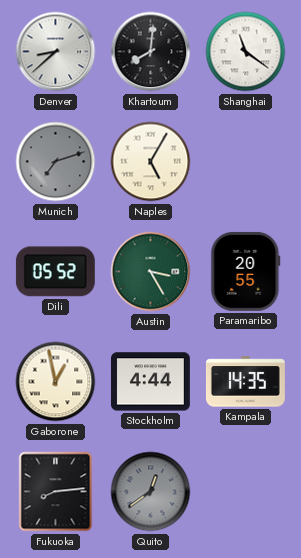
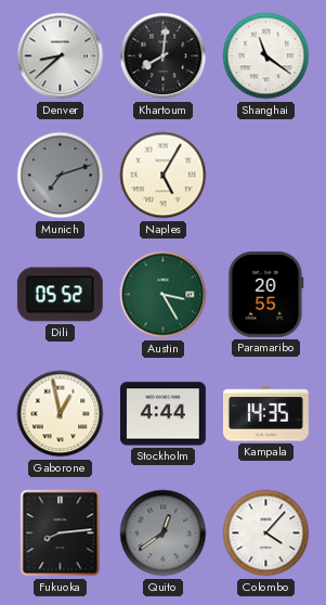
Colombo: none -> 4:07
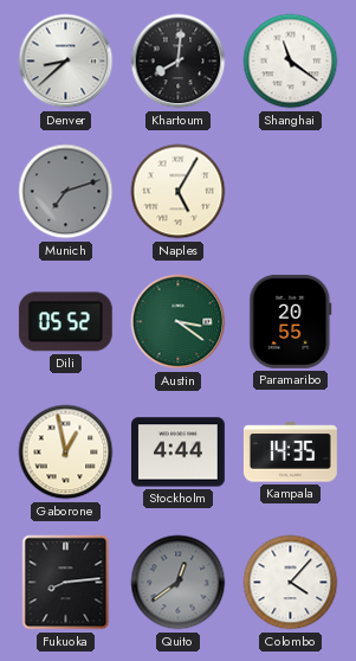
Austin: 3:25 -> 3:21
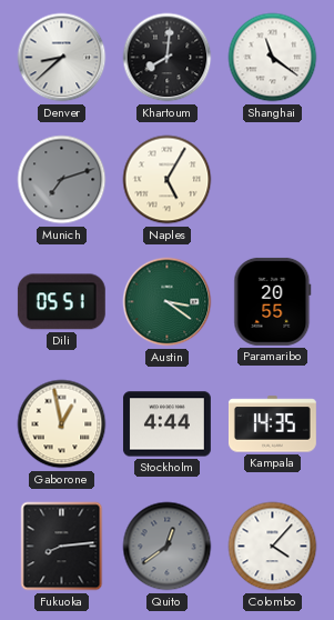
Dili: 05:52 -> 05:51
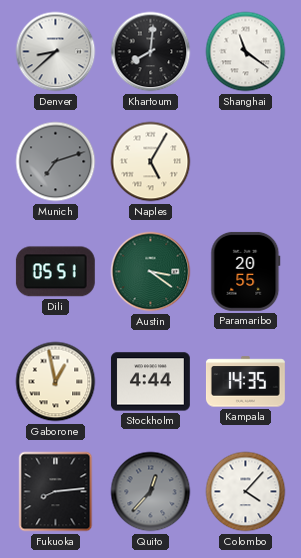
Quito: 12:39 -> 12:37
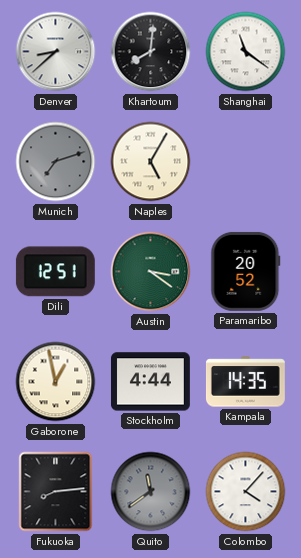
Dili: 05:51 -> 12:51
Paramaribo: 20:55 -> 20:52
Quito: 12:37 -> 11:39
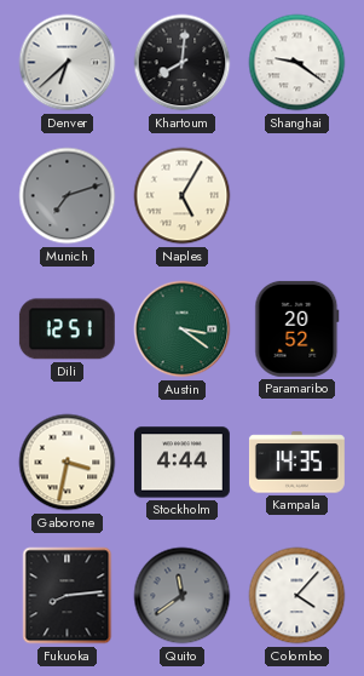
Denver: 8:38 -> 6:38
Shanghai: 11:21 -> 9:21
Gaborone: 12:58 -> 3:32
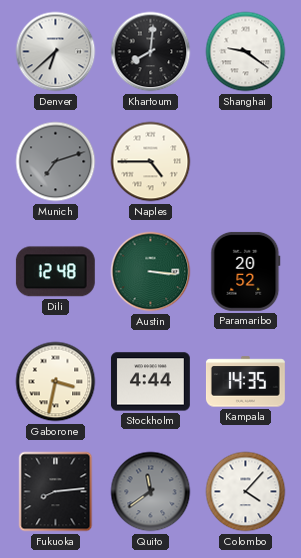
Naples: 5:05 -> 4:45
Dili: 12:51 -> 12:48
Austin: 3:21 -> 3:16
